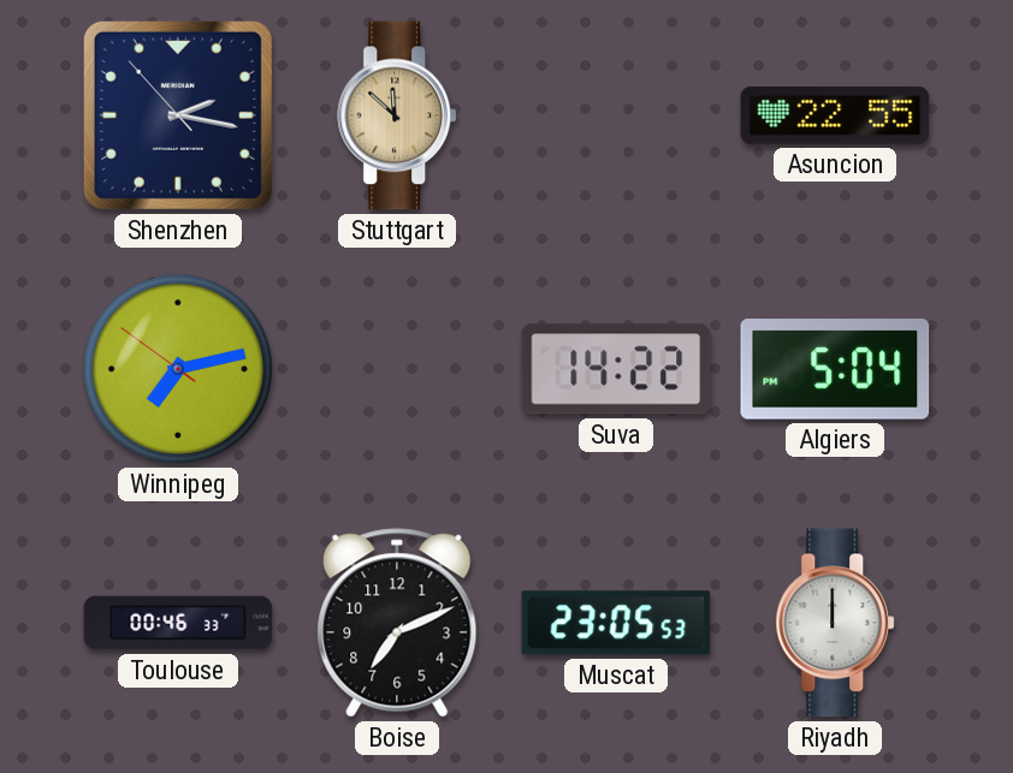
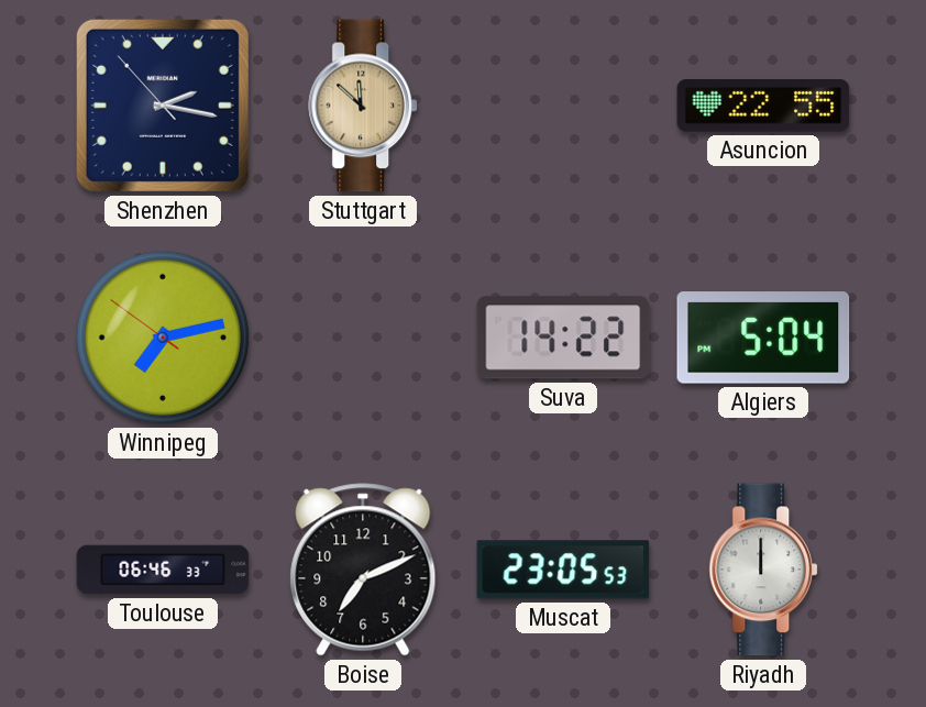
Toulouse: 00:46 -> 06:46
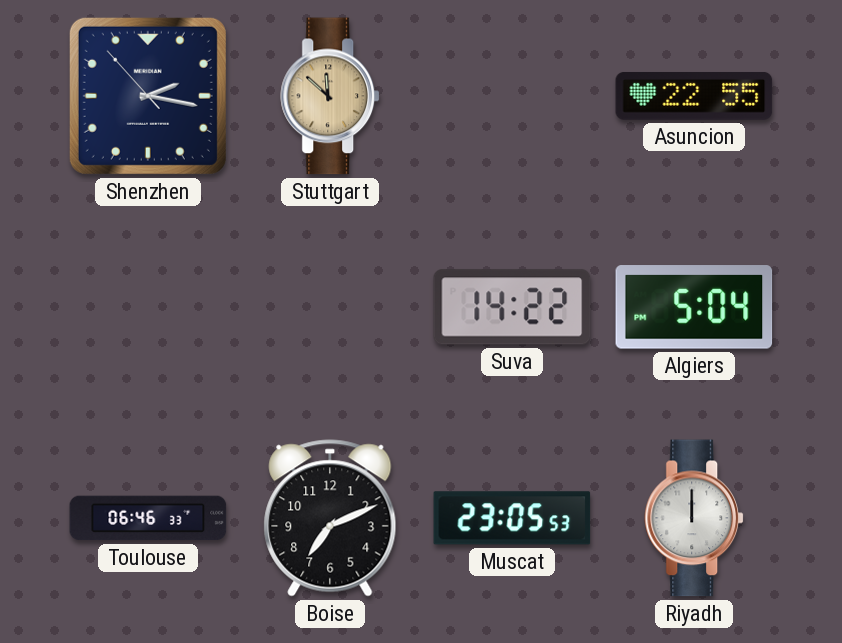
Winnipeg: 7:12 -> none
